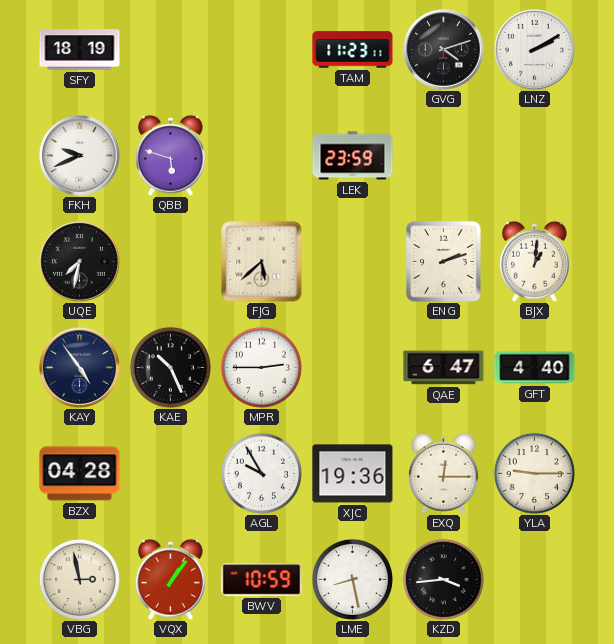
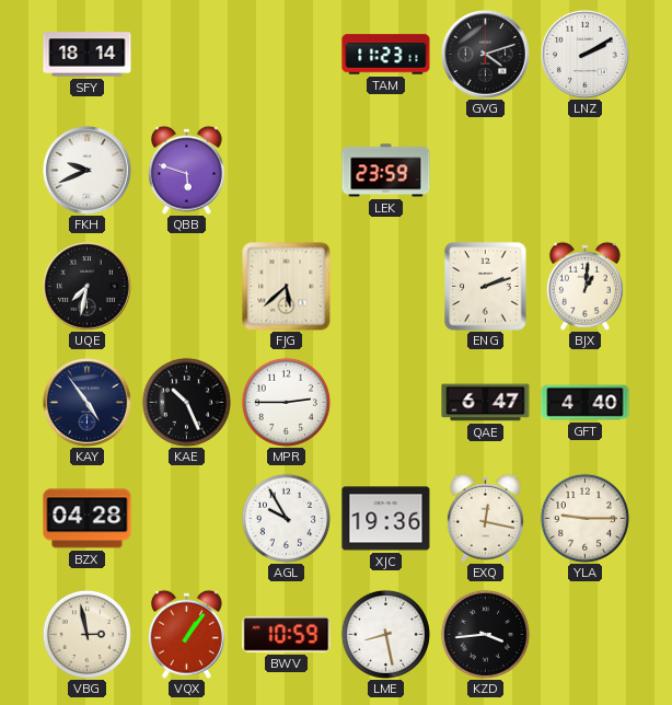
SFY: 18:19 -> 18:14
EXQ: 12:15 -> 12:17
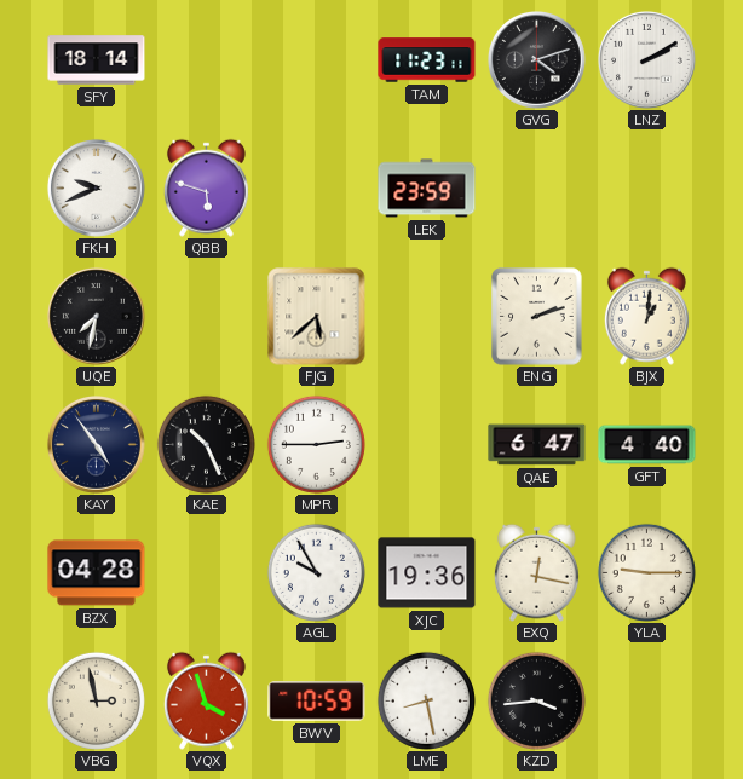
VQX: 1:06 -> 3:57
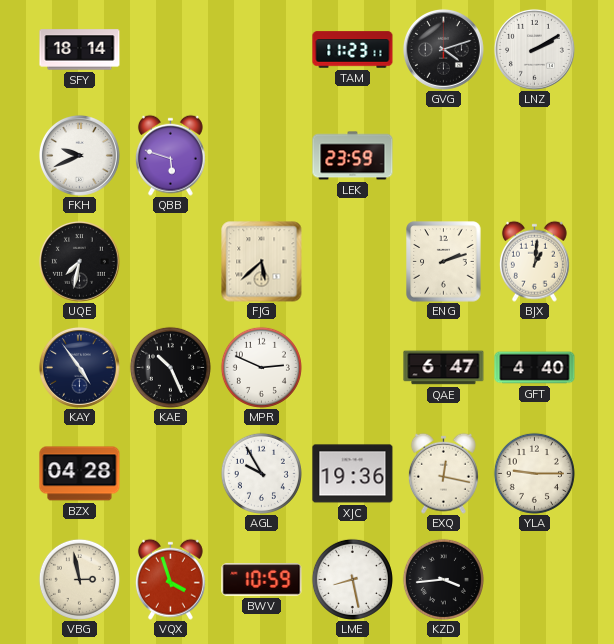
MPR: 2:45 -> 2:49
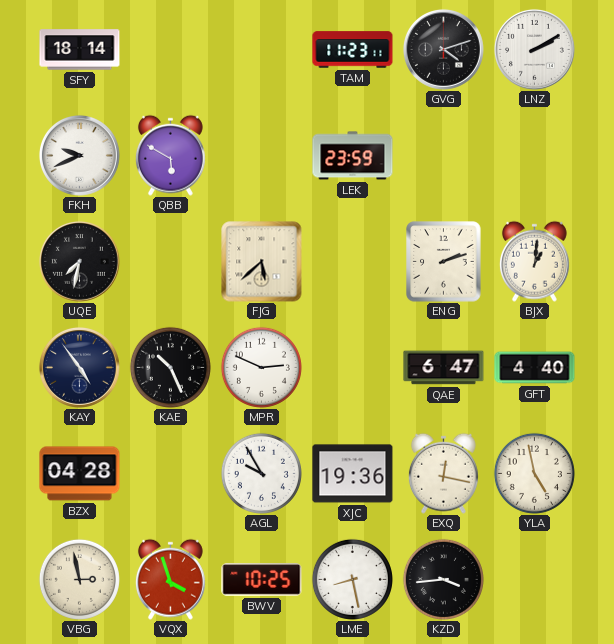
QBB: 5:48 -> 5:50
YLA: 9:15 -> 4:58
BWV: 10:59 -> 10:25
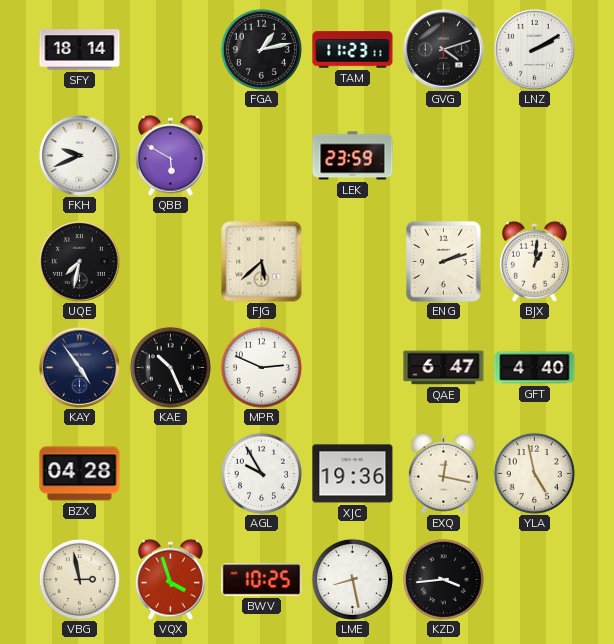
FGA: none -> 1:13
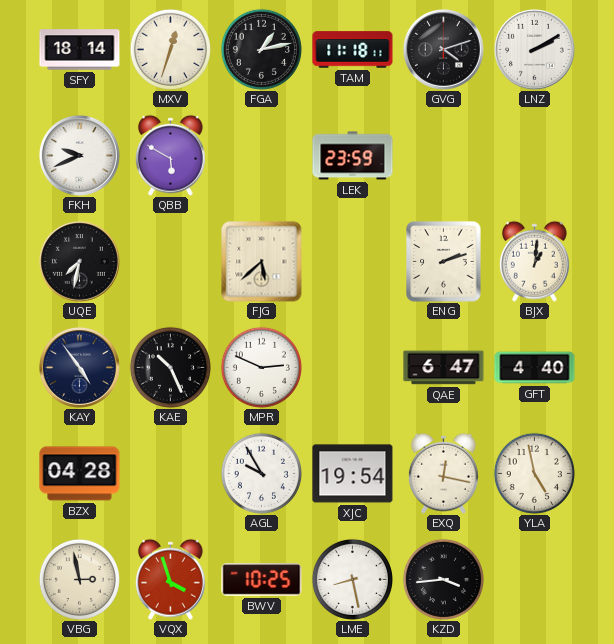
MXV: none -> 12:33
TAM: 11:23 -> 11:18
XJC: 19:36 -> 19:54
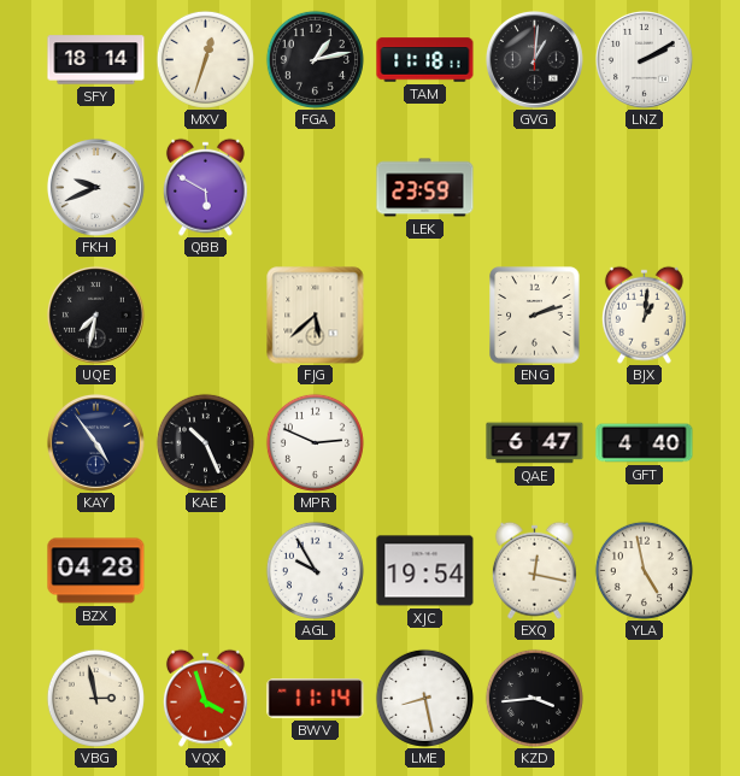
GVG: 4:12 -> 1:01
BWV: 10:25 -> 11:14
